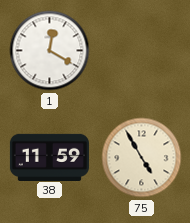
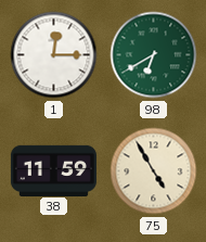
1: 12:20 -> 12:15
98: none -> 6:40
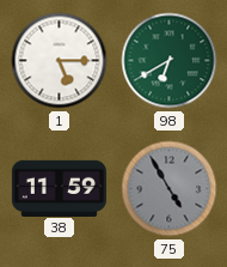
1: 12:15 -> 5:15
75 dial: cream -> grey
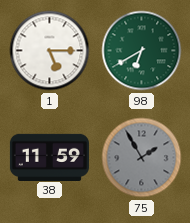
75: 4:55 -> 1:55
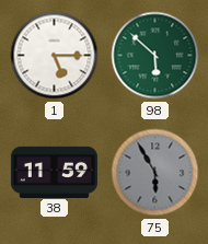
98: 6:40 -> 5:52
75: 1:55 -> 5:55
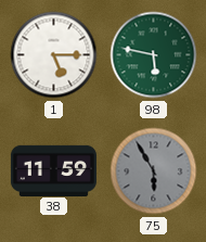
98: 5:52 -> 5:47
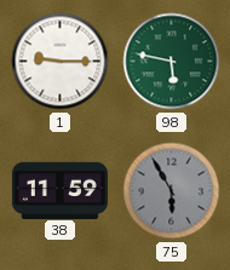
1: 5:15 -> 9:15
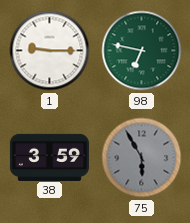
98: 5:47 -> 6:47
38: 11:59 -> 3:59
